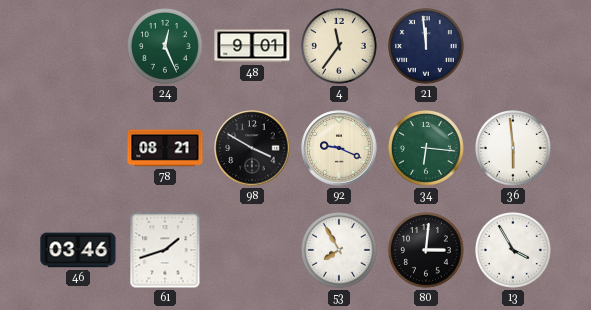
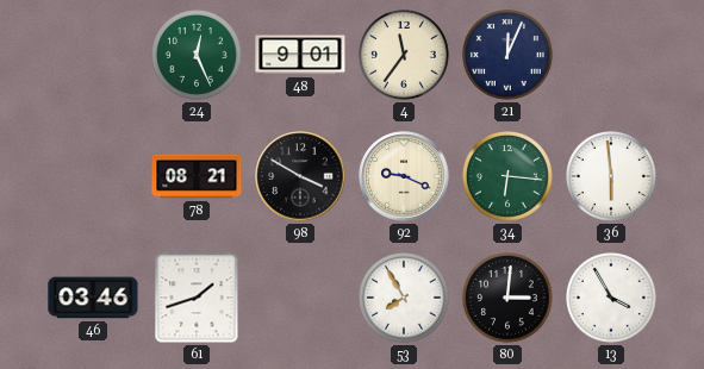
21: 11:59 -> 12:04
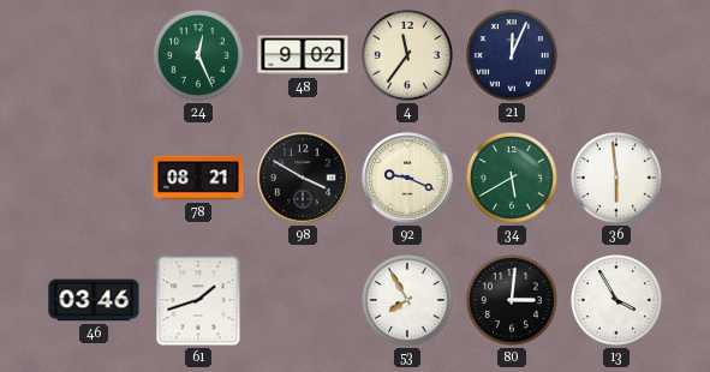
48: 9:01 -> 9:02
34: 6:16 -> 5:40
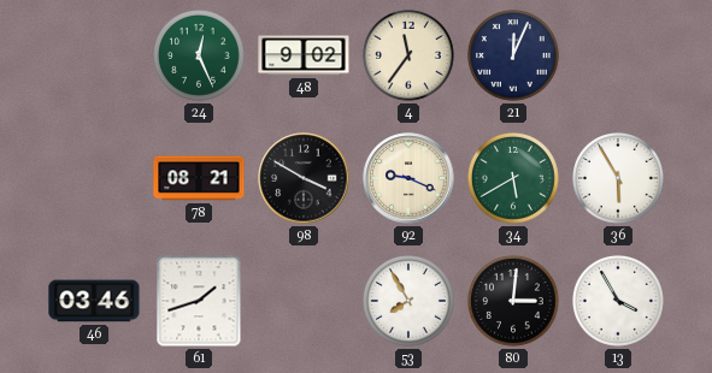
36: 5:59 -> 5:55
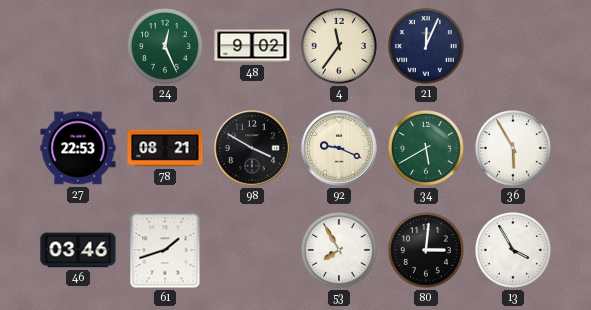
27: none -> 22:53
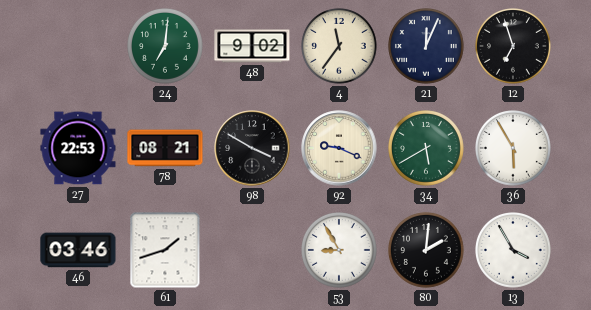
24: 12:26 -> 7:01
12: none -> 6:57
53: 7:55 -> 8:55
80: 3:01 -> 2:01
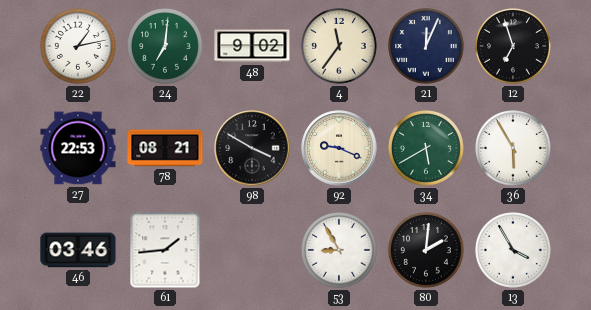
22: none -> 1:13
61: 1:42 -> 1:44
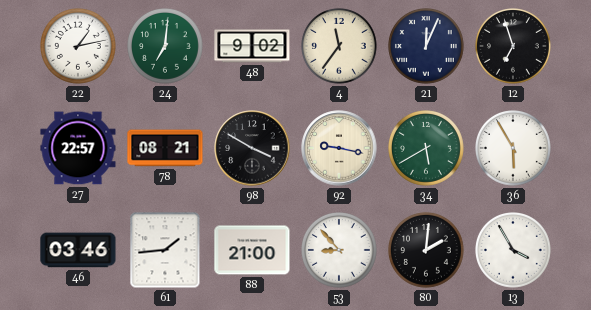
27: 22:53 -> 22:57
92: 9:19 -> 9:17
88: none -> 21:00
53: 8:55 -> 8:53
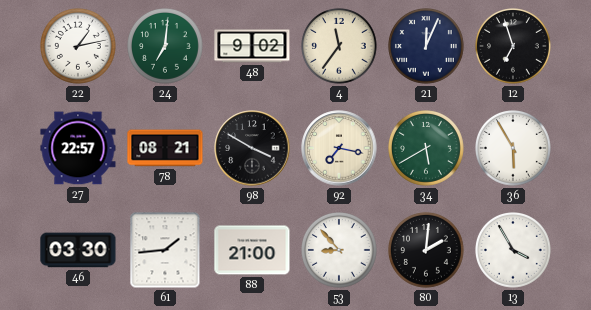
92: 9:17 -> 7:17
46: 03:46 -> 03:30
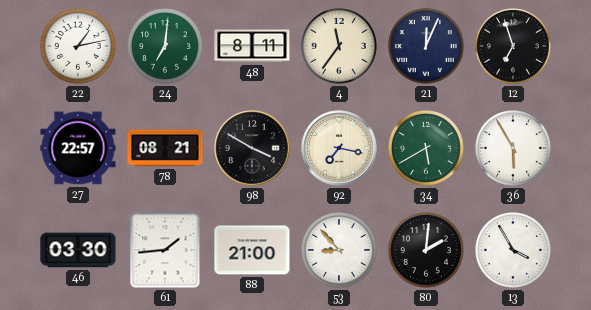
48: 9:02 -> 8:11
